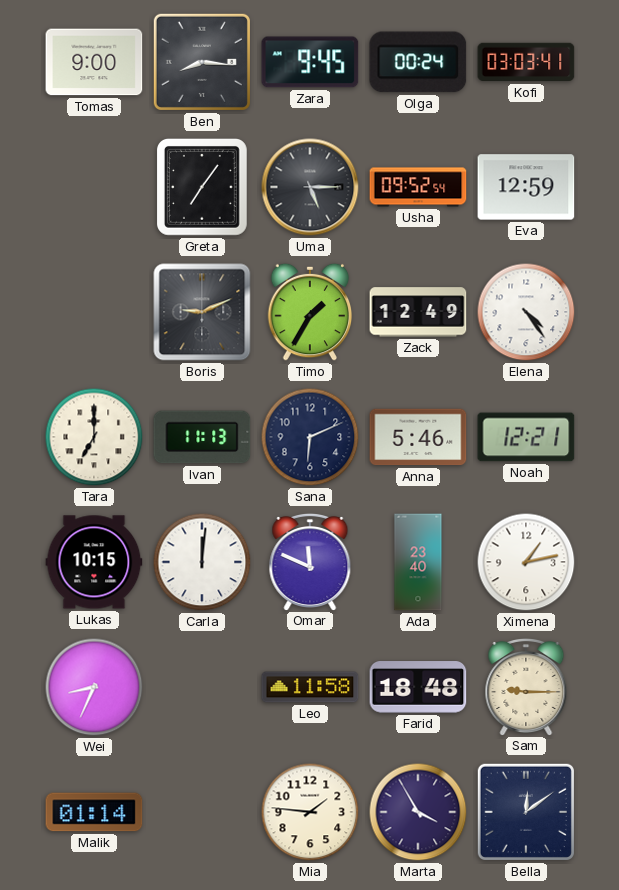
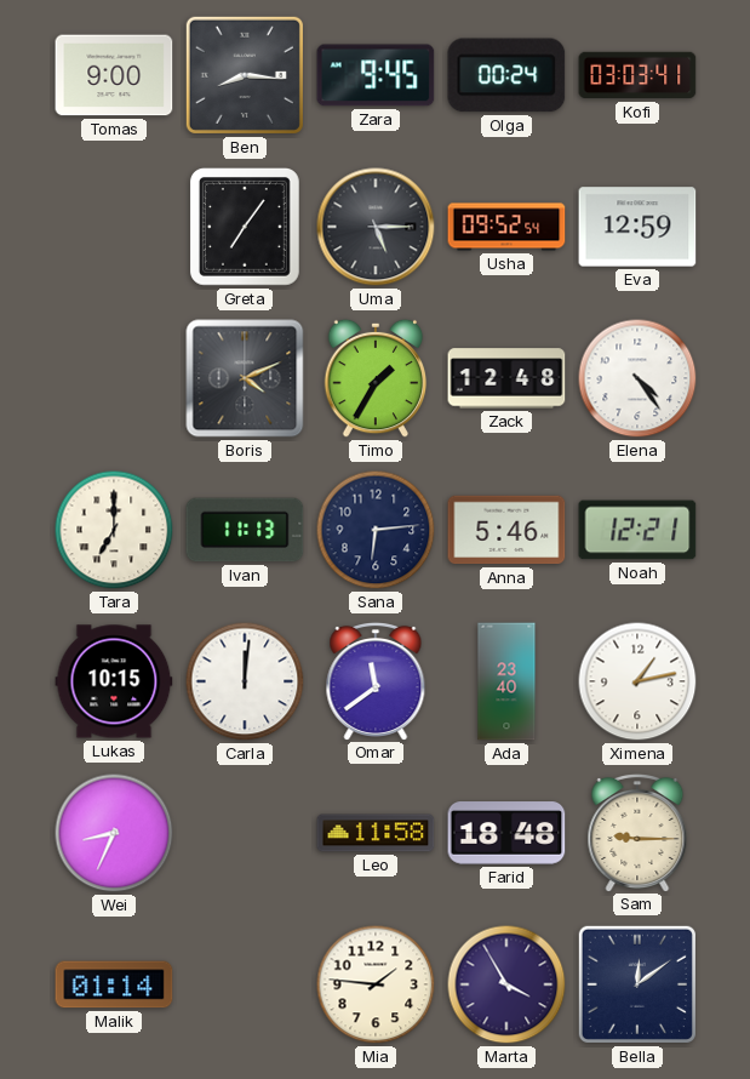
Boris: 9:11 -> 4:11
Zack: 12:49 -> 12:48
Sana: 6:11 -> 6:14
Omar: 11:49 -> 11:39
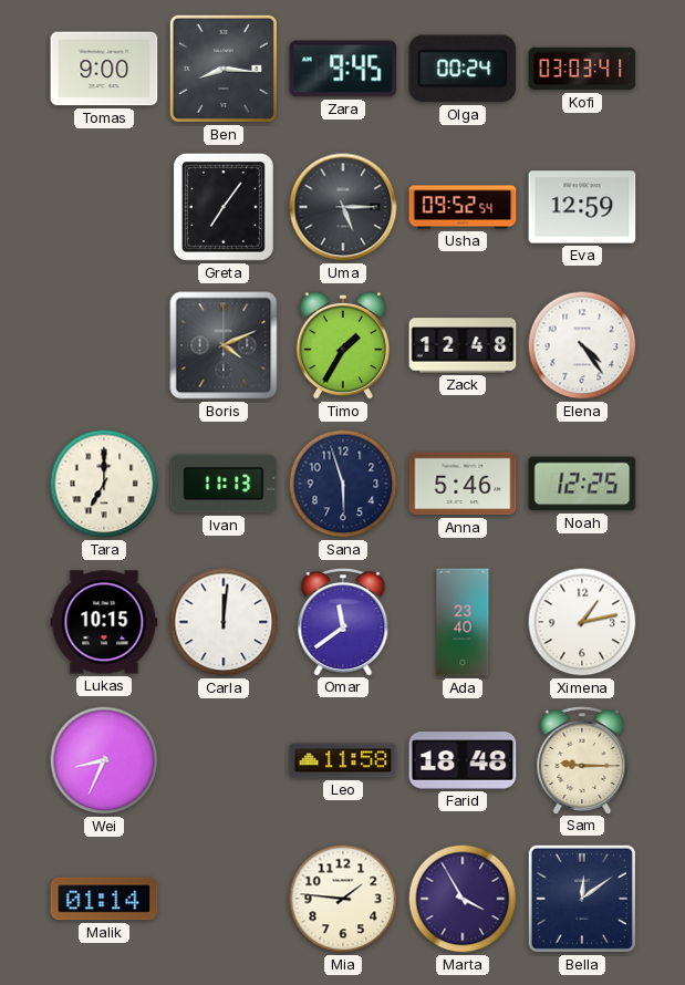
Sana: 6:14 -> 5:57
Noah: 12:21 -> 12:25
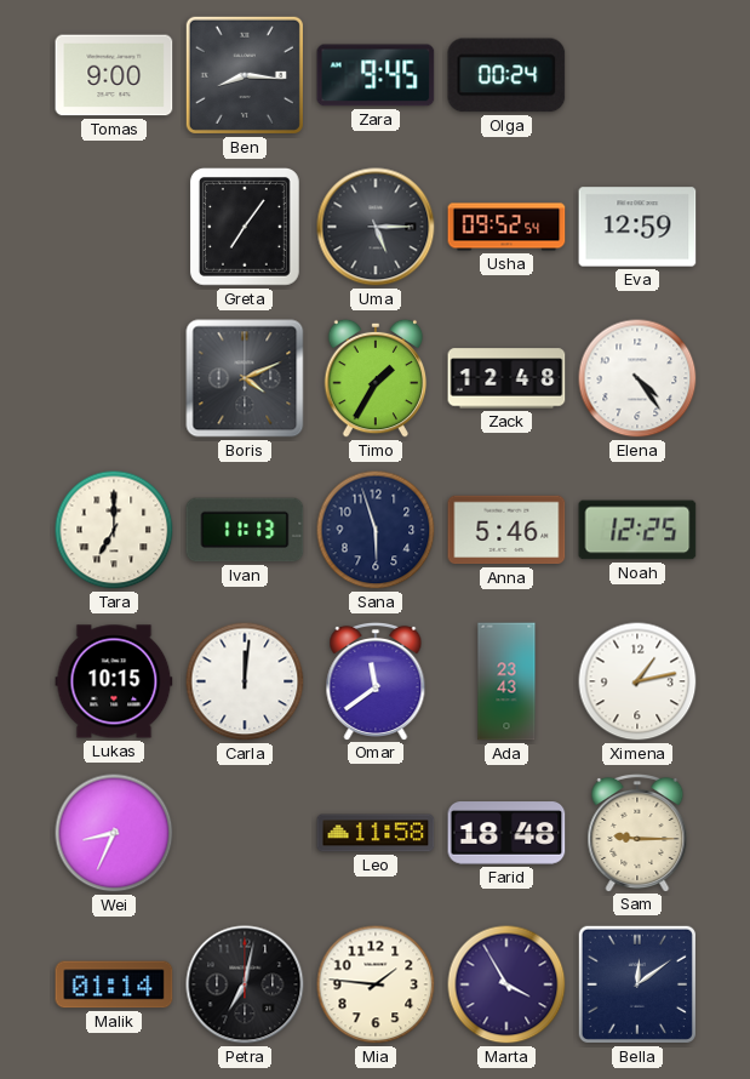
Kofi: 03:03 -> none
Ada: 23:40 -> 23:43
Petra: none -> 7:02
